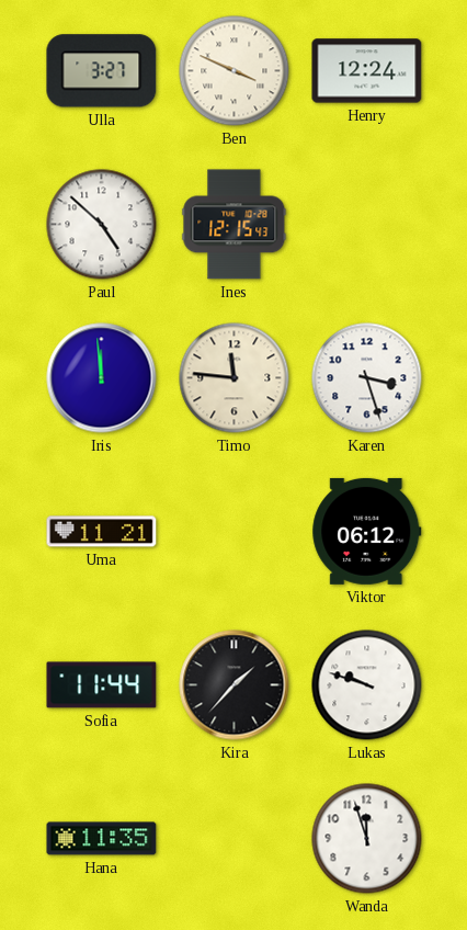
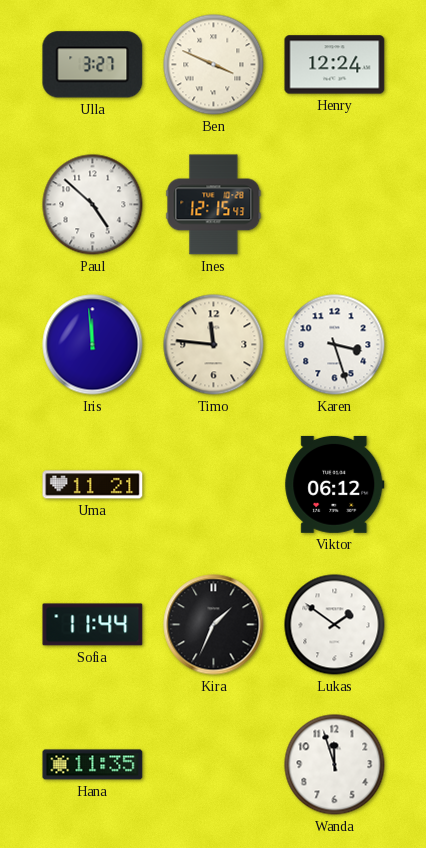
Kira: 1:37 -> 1:34
Lukas: 9:48 -> 1:51
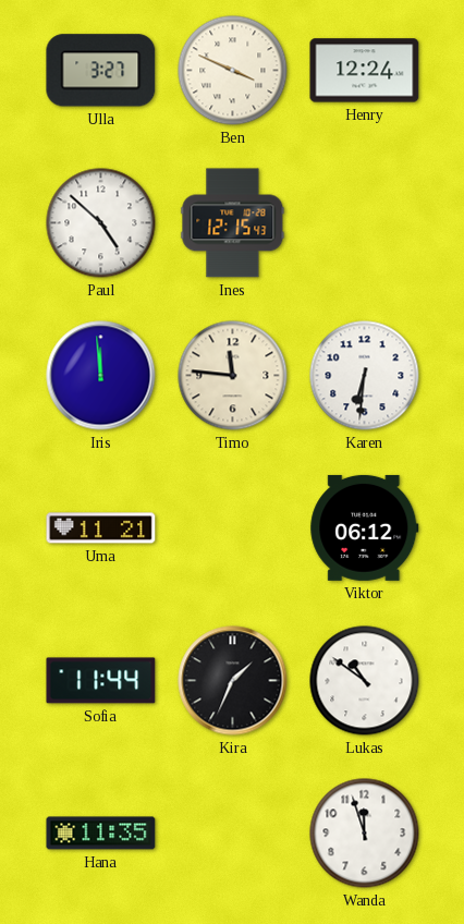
Karen: 3:27 -> 6:31
Lukas: 1:51 -> 10:51
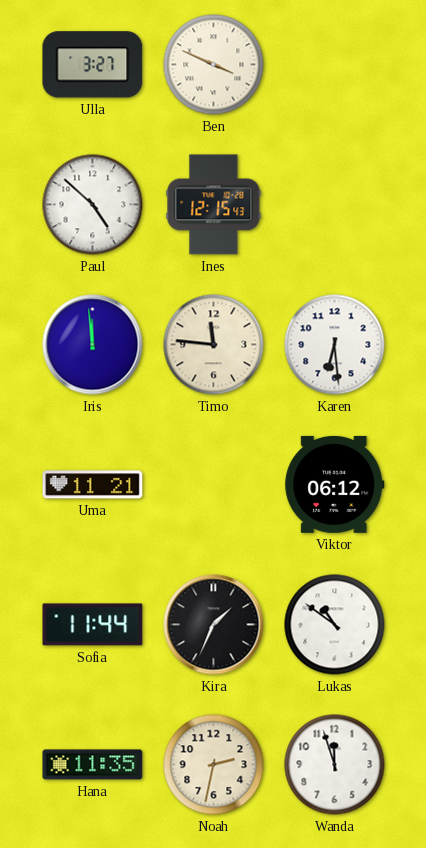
Henry: 12:24 -> none
Karen: 6:31 -> 6:29
Noah: none -> 2:32
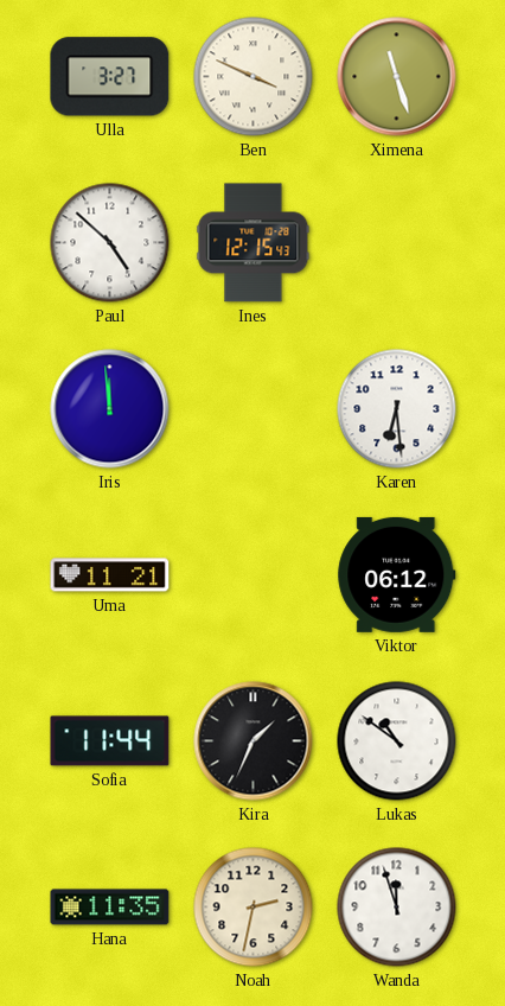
Ximena: none -> 11:27
Timo: 11:46 -> none
